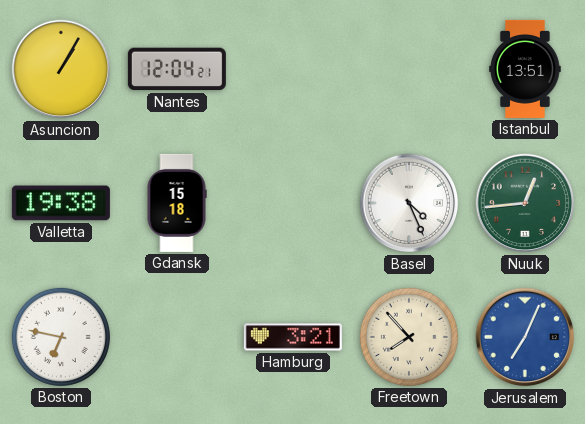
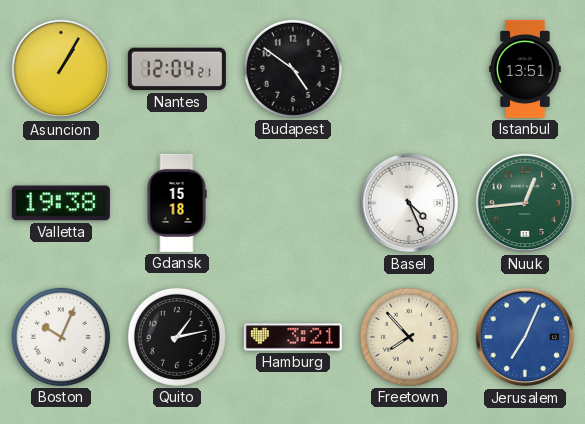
Budapest: none -> 4:51
Boston: 6:47 -> 10:04
Quito: none -> 1:13
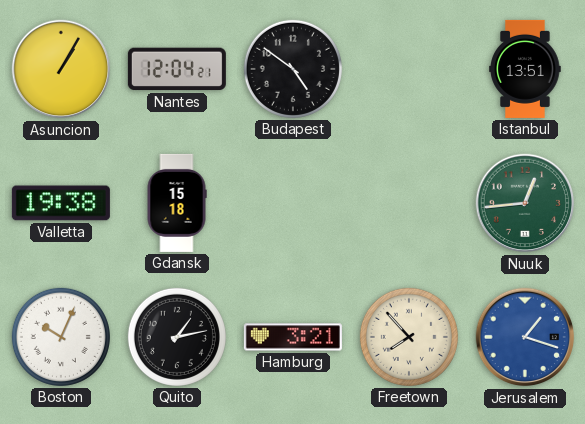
Basel: 4:26 -> none
Jerusalem: 7:04 -> 1:18
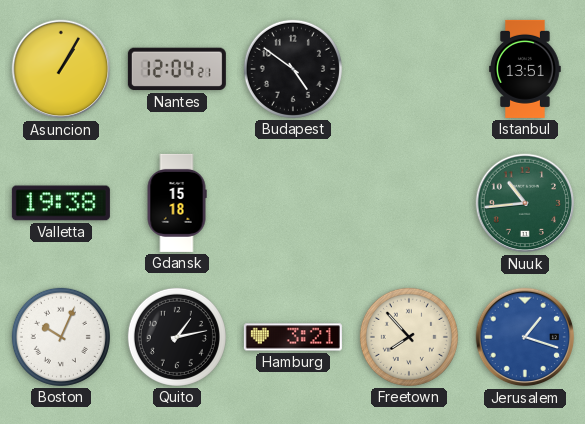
Nuuk: 12:44 -> 10:44
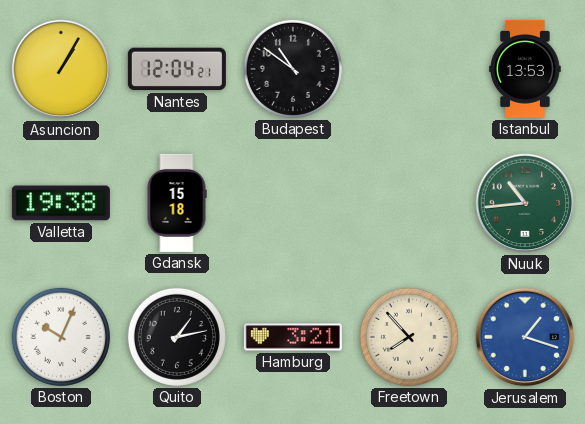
Budapest: 4:51 -> 10:51
Istanbul: 13:51 -> 13:53
